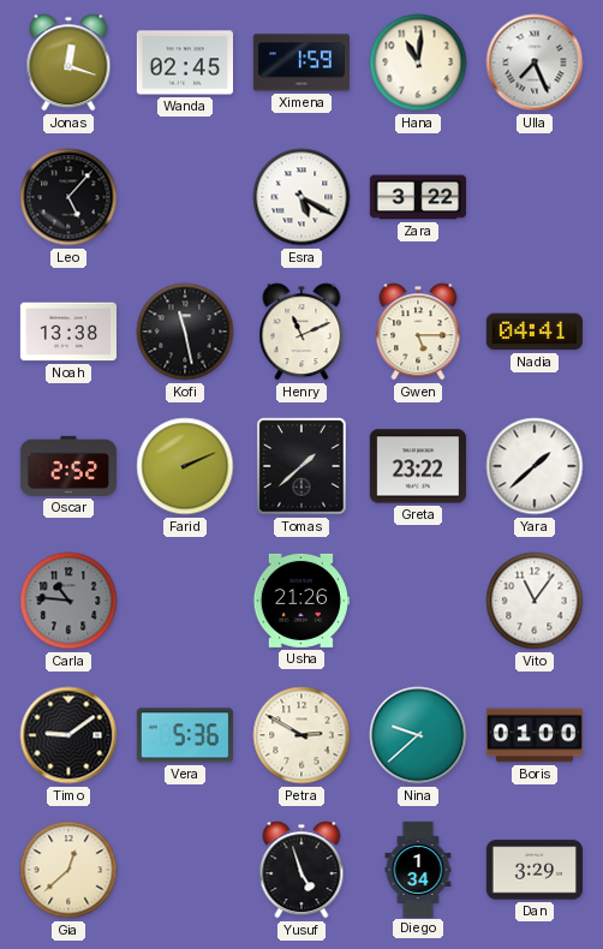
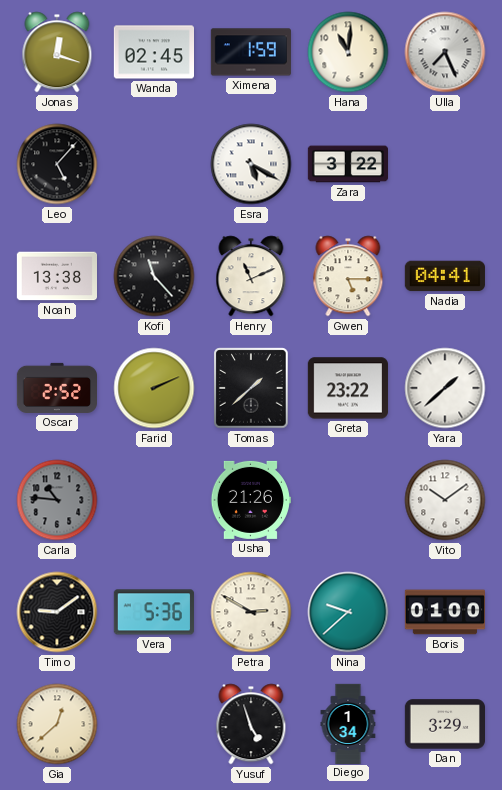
Kofi: 11:28 -> 11:23
Vito: 11:06 -> 10:09
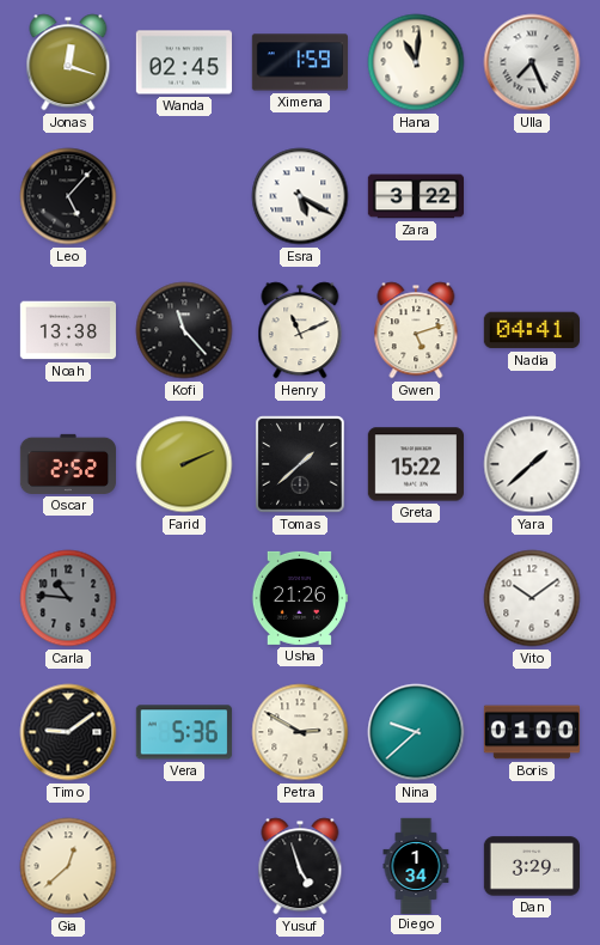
Gwen: 5:15 -> 5:12
Greta: 23:22 -> 15:22
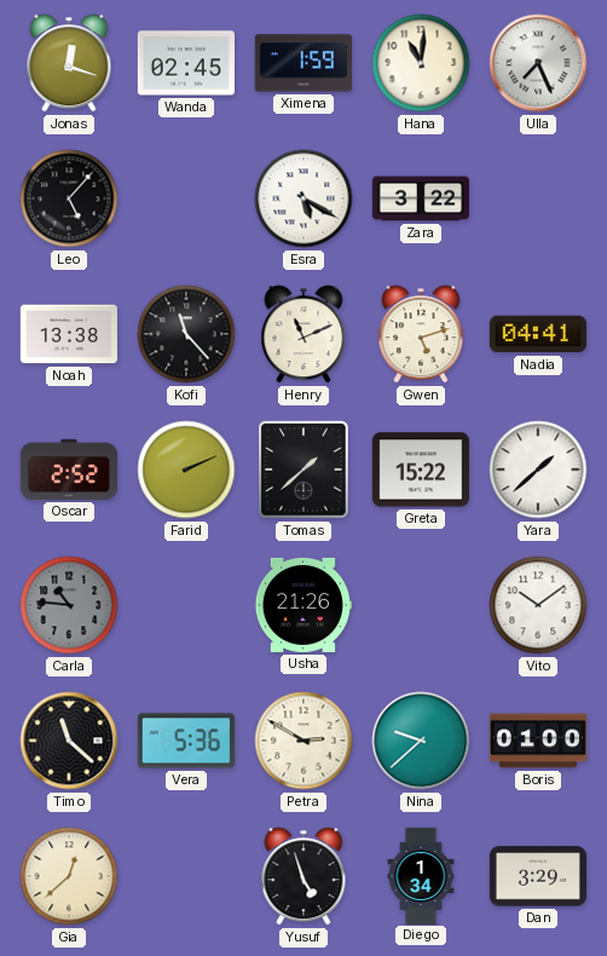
Timo: 9:09 -> 11:22
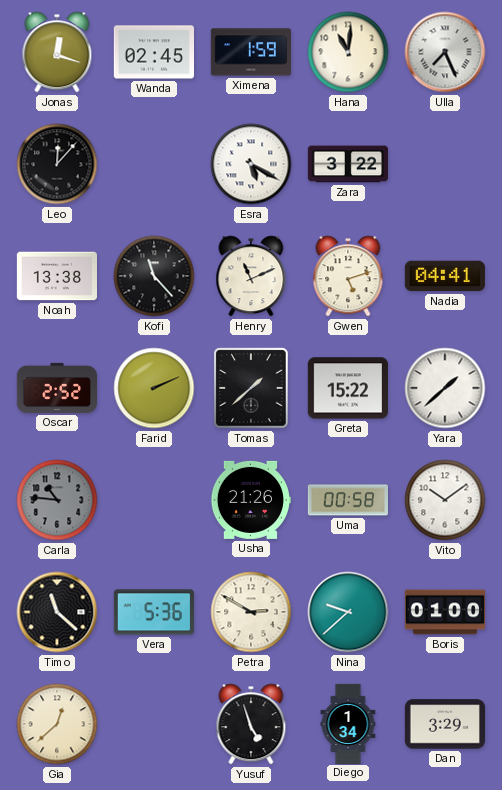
Leo: 5:07 -> 12:07
Uma: none -> 00:58
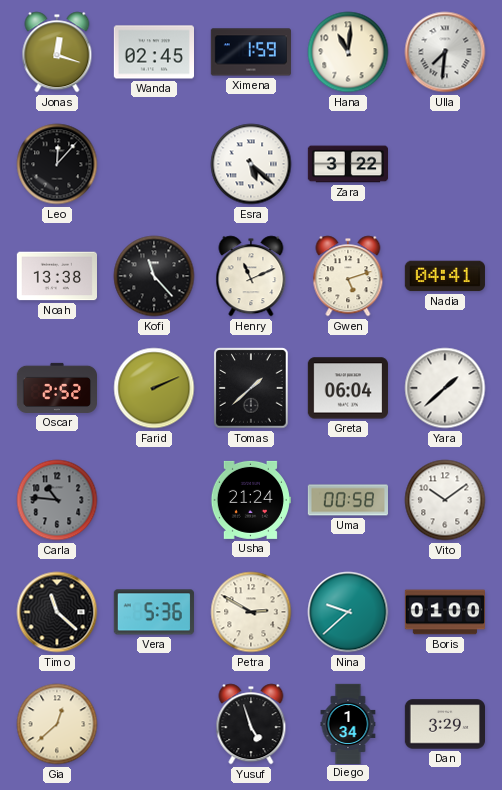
Ulla: 7:26 -> 7:31
Esra: 5:20 -> 5:22
Greta: 15:22 -> 06:04
Usha: 21:26 -> 21:24
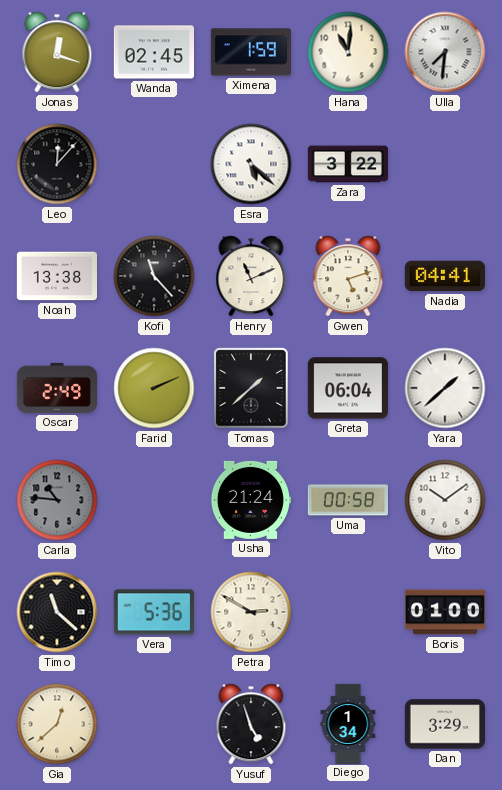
Oscar: 2:52 -> 2:49
Nina: 9:38 -> none
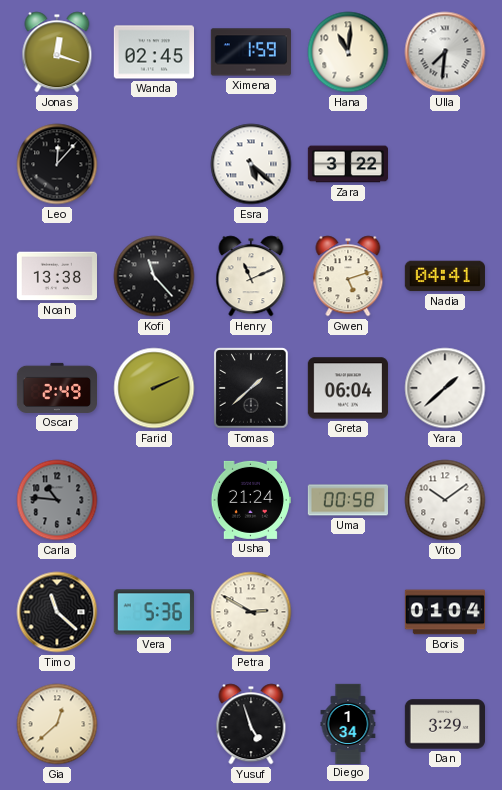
Boris: 01:00 -> 01:04
